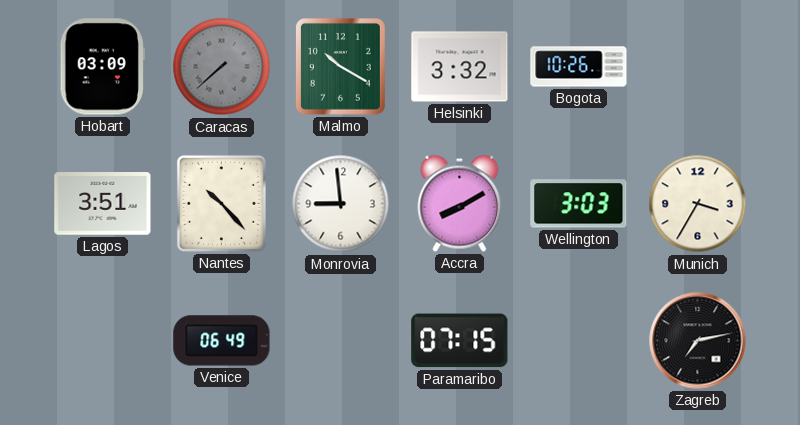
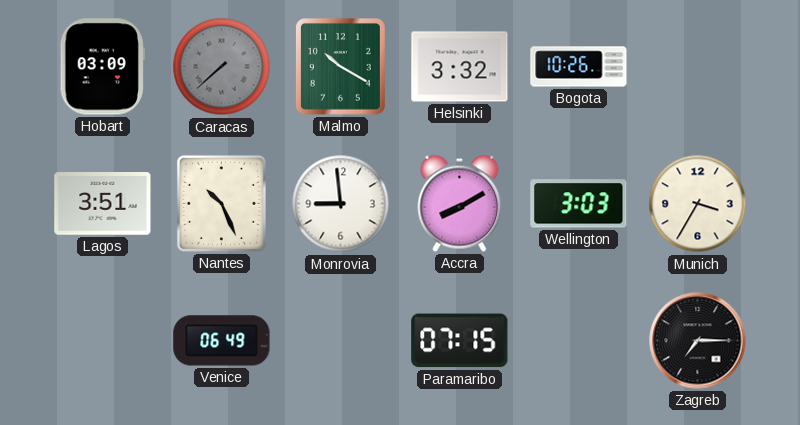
Nantes: 10:23 -> 10:26
Zagreb: 7:13 -> 7:15
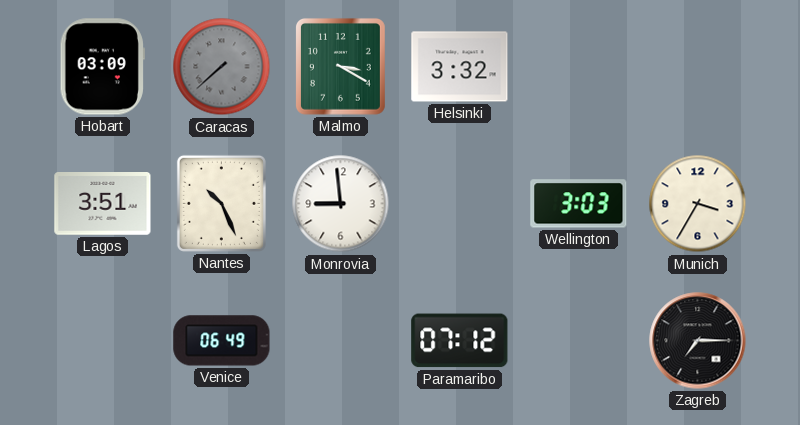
Malmo: 10:20 -> 3:20
Bogota: 10:26 -> none
Accra: 8:10 -> none
Paramaribo: 07:15 -> 07:12
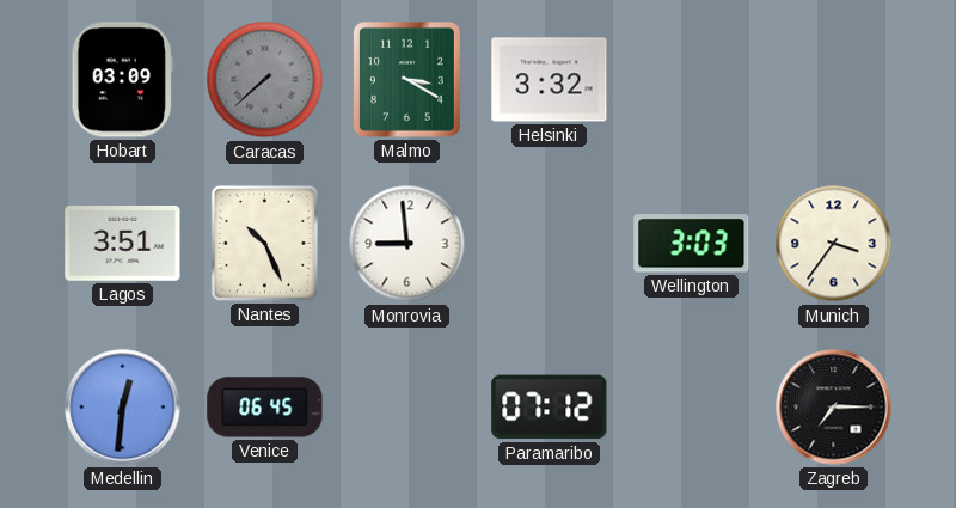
Munich: 3:35 -> 3:36
Medellin: none -> 12:31
Venice: 06:49 -> 06:45
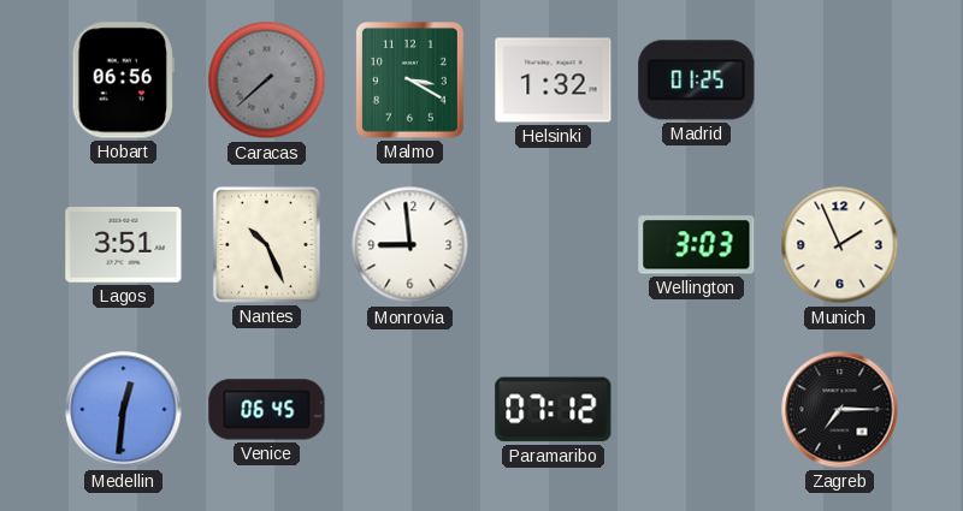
Hobart: 03:09 -> 06:56
Helsinki: 3:32 -> 1:32
Madrid: none -> 01:25
Munich: 3:36 -> 1:56
